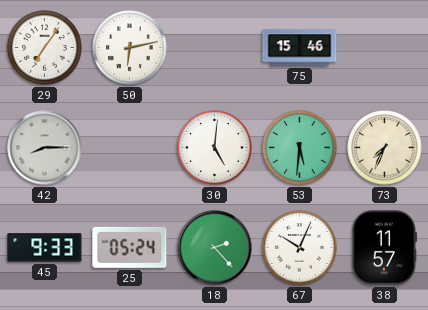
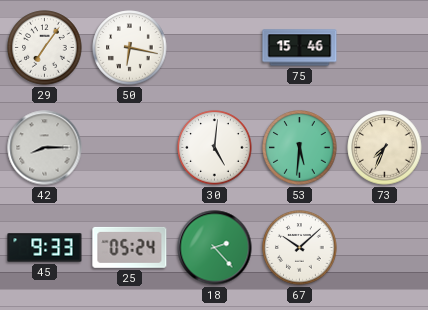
50: 6:13 -> 6:17
67: 10:04 -> 10:08
38: 11:57 -> none
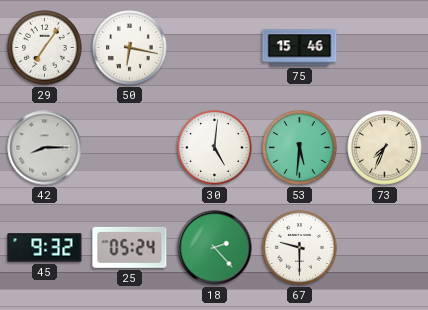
45: 9:33 -> 9:32
67: 10:08 -> 9:30
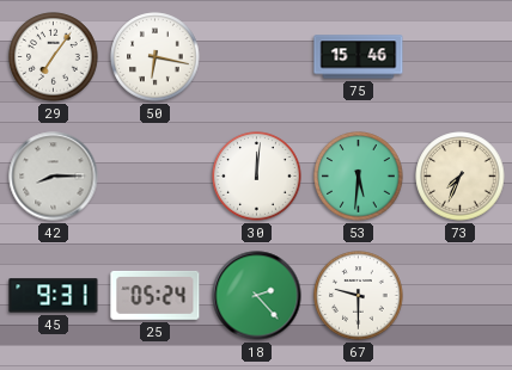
30: 5:01 -> 12:01
45: 9:32 -> 9:31
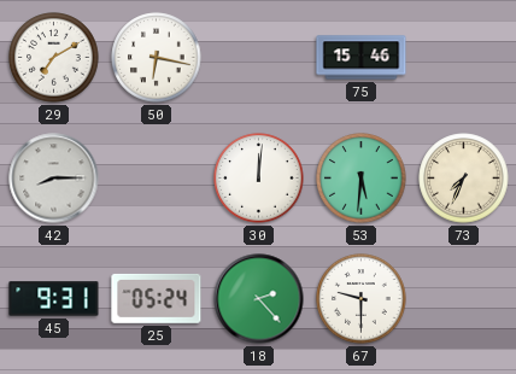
29: 7:06 -> 7:10
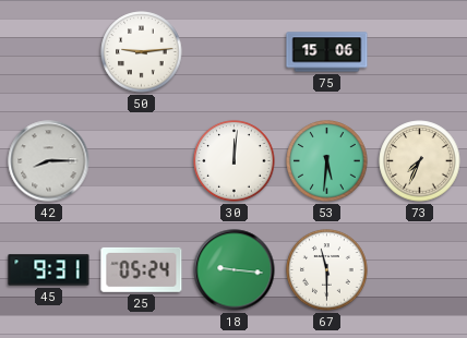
29: 7:10 -> none
50: 6:17 -> 9:14
75: 15:46 -> 15:06
18: 2:23 -> 9:16
67: 9:30 -> 11:30
